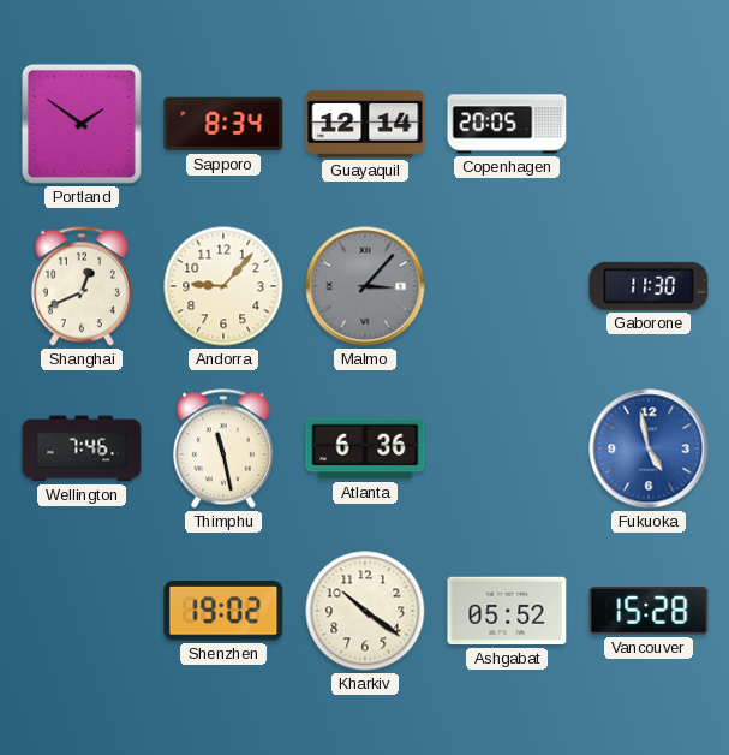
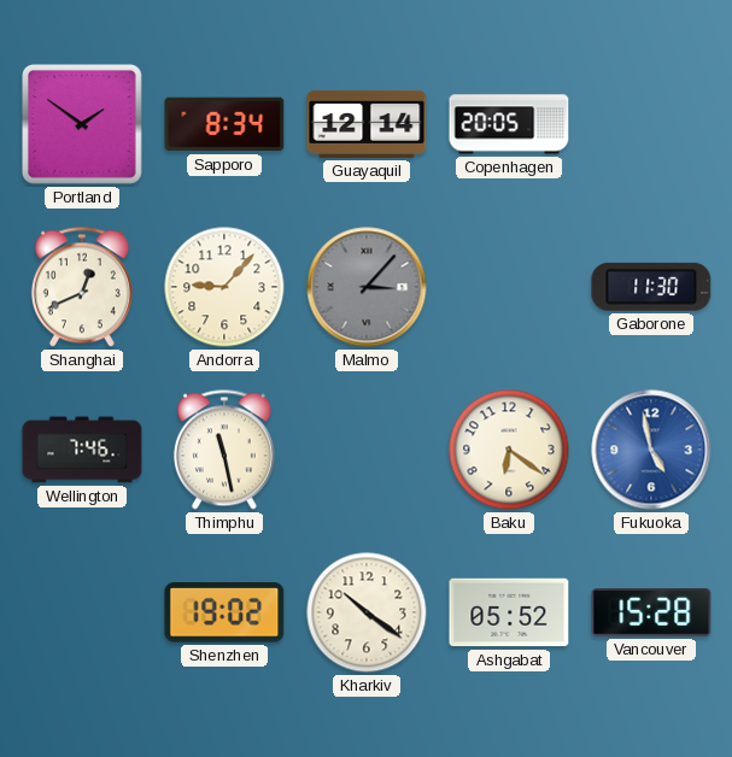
Atlanta: 6:36 -> none
Baku: none -> 6:21
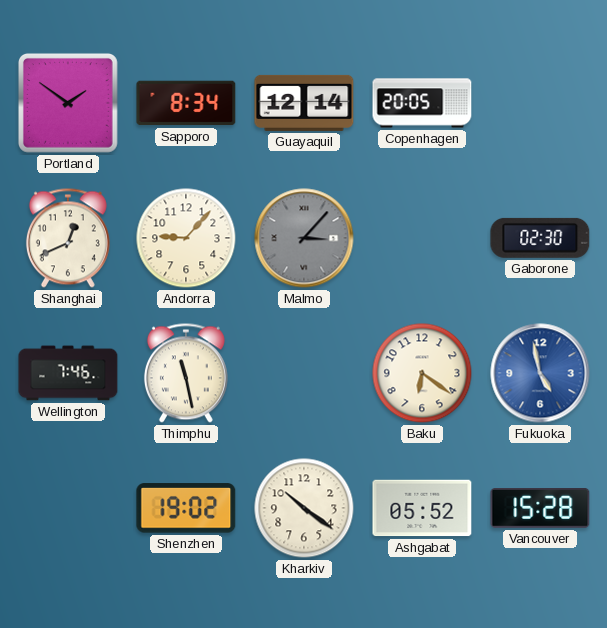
Gaborone: 11:30 -> 02:30
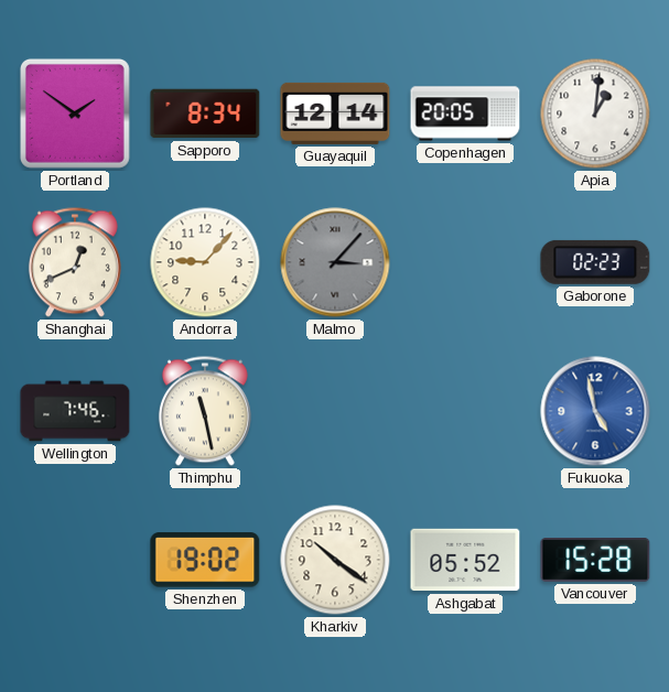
Apia: none -> 1:01
Gaborone: 02:30 -> 02:23
Baku: 6:21 -> none
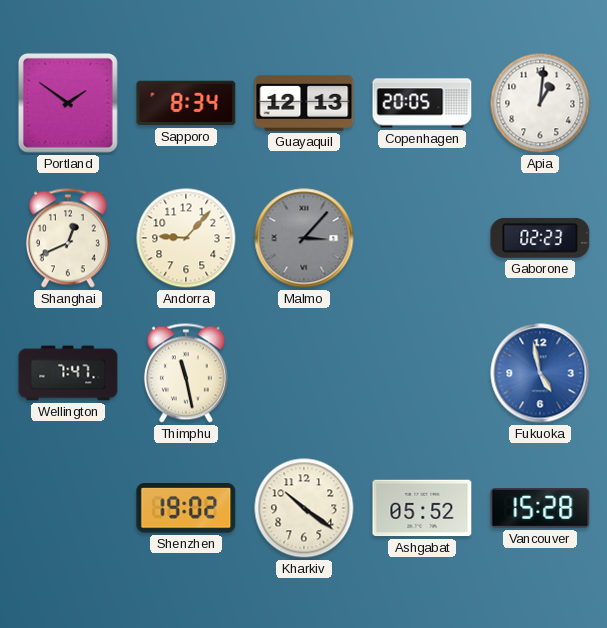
Guayaquil: 12:14 -> 12:13
Wellington: 7:46 -> 7:47
